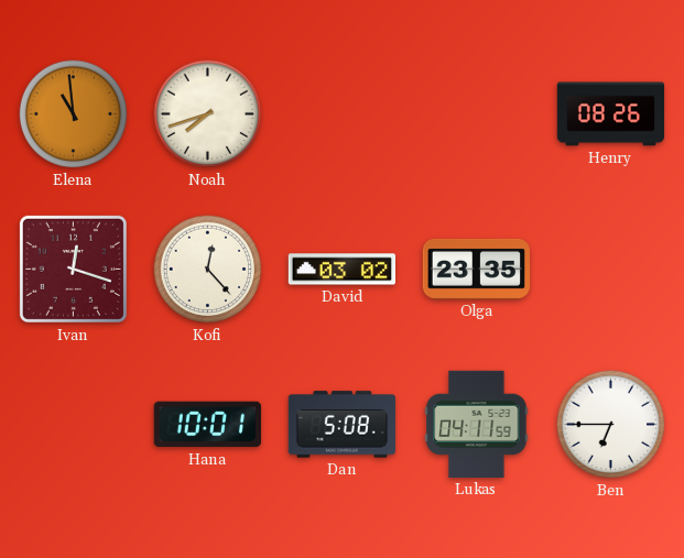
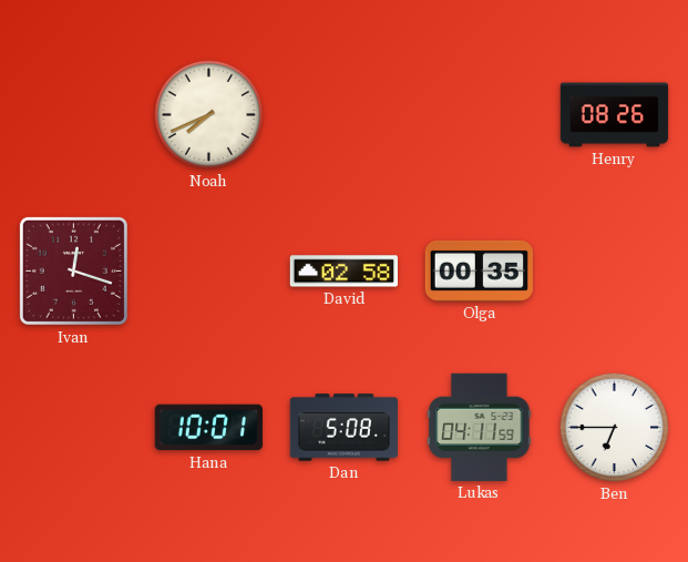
Elena: 10:59 -> none
Noah: 7:42 -> 7:41
Kofi: 12:23 -> none
David: 03:02 -> 02:58
Olga: 23:35 -> 00:35
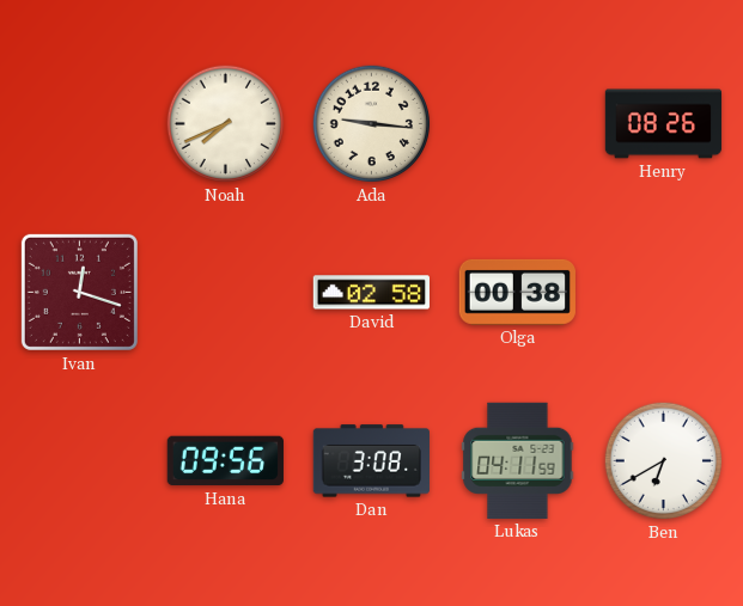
Ada: none -> 9:16
Olga: 00:35 -> 00:38
Hana: 10:01 -> 09:56
Dan: 5:08 -> 3:08
Ben: 6:45 -> 6:40
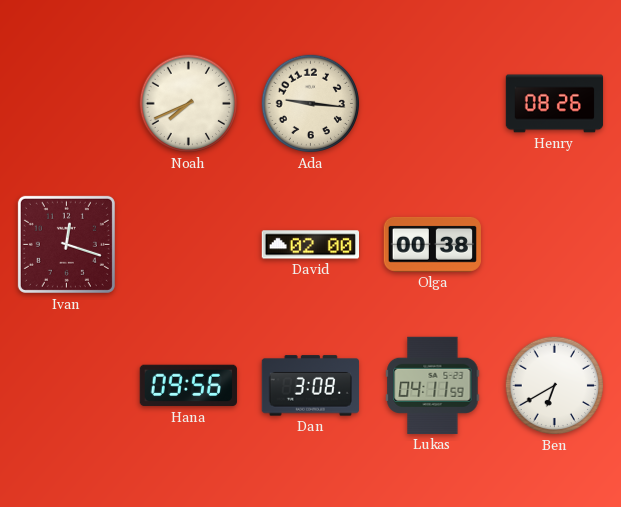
David: 02:58 -> 02:00
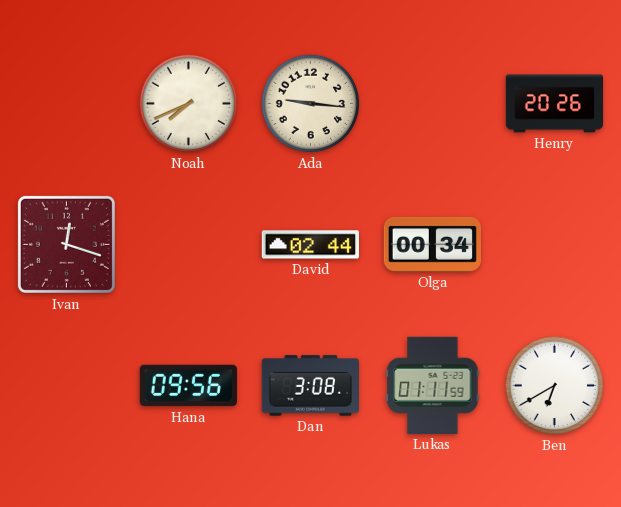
Henry: 08:26 -> 20:26
David: 02:00 -> 02:44
Olga: 00:38 -> 00:34
Lukas: 04:11 -> 01:11
